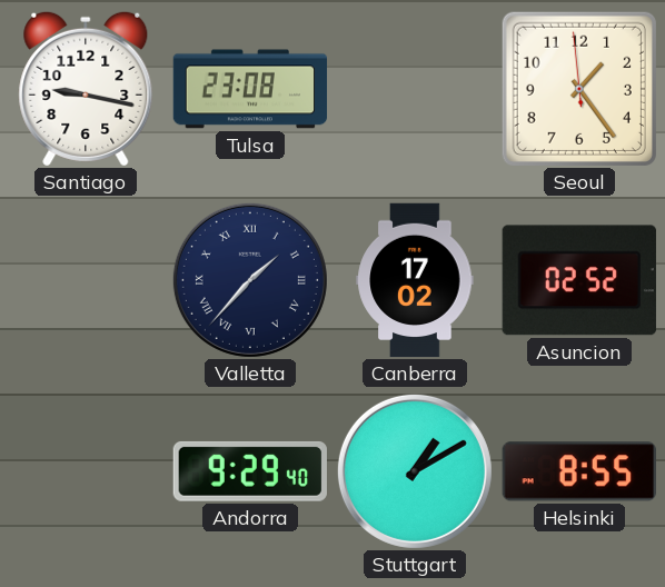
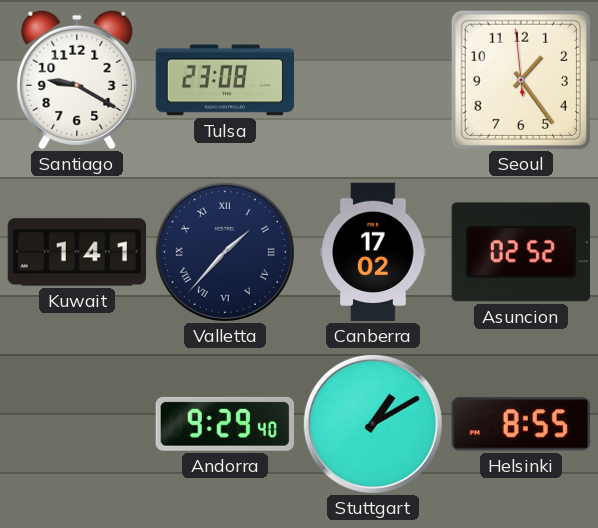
Santiago: 9:17 -> 9:20
Kuwait: none -> 1:41
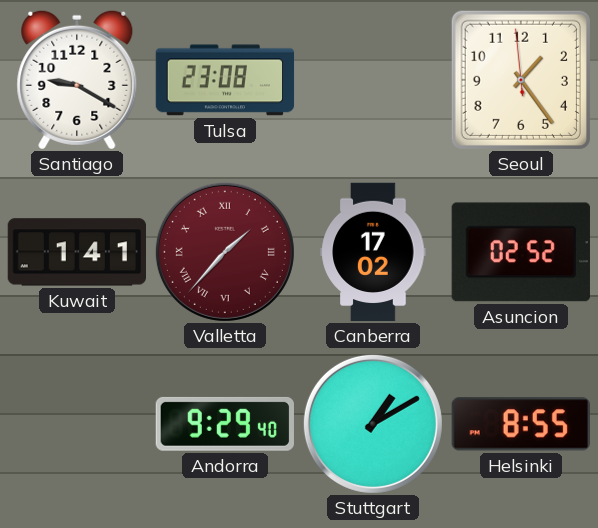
Valletta dial: navy -> burgundy
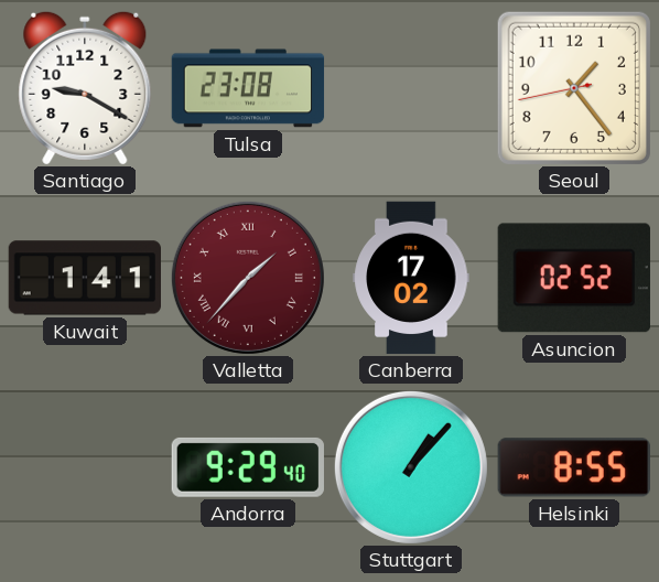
Seoul: 1:23:59 -> 1:23:43
Stuttgart: 1:10 -> 1:07
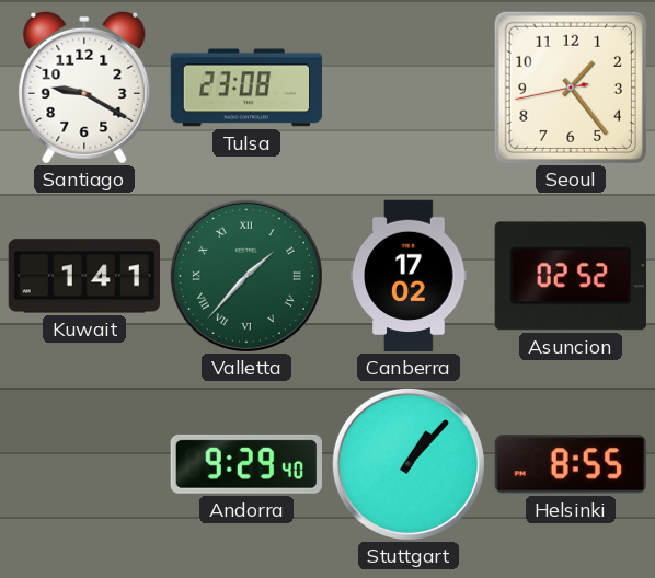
Valletta dial: burgundy -> green
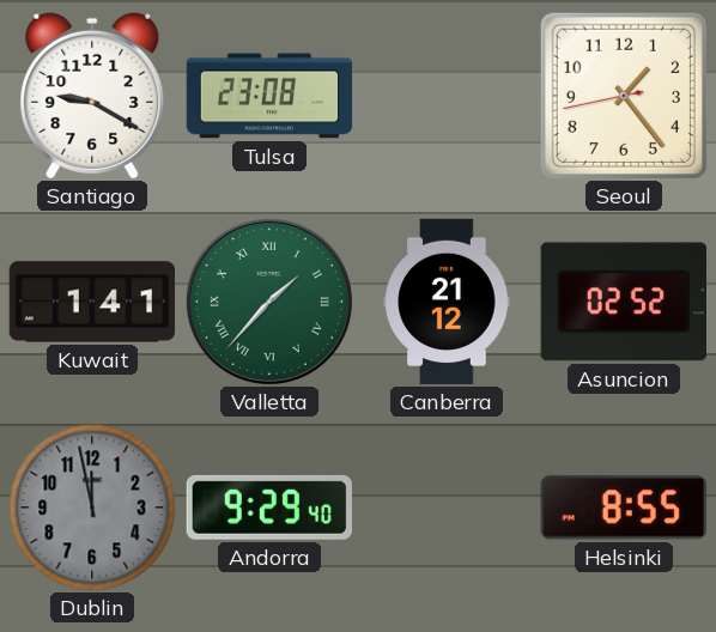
Canberra: 17:02 -> 21:12
Dublin: none -> 11:58
Stuttgart: 1:07 -> none
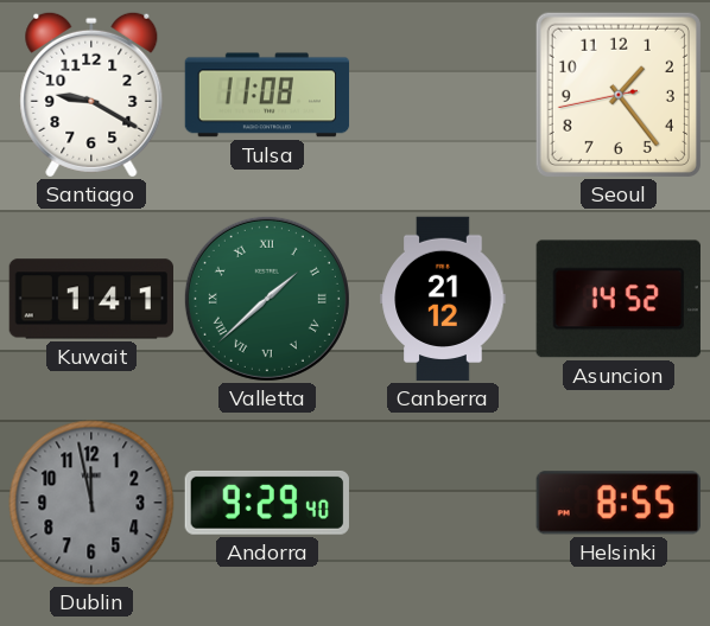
Tulsa: 23:08 -> 11:08
Valletta: 1:37 -> 1:38
Asuncion: 02:52 -> 14:52
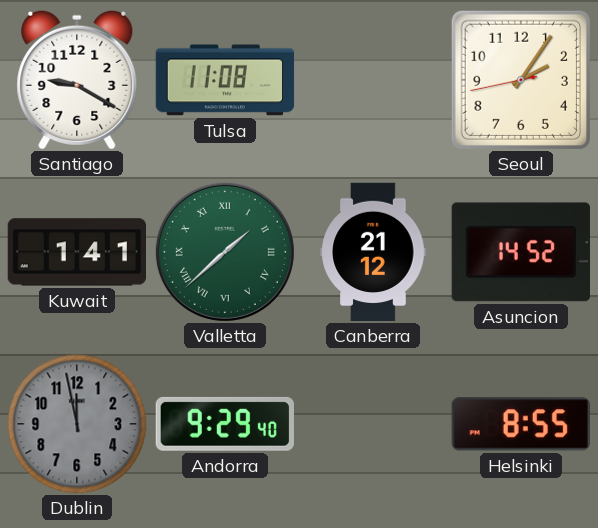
Seoul: 1:23 -> 2:05
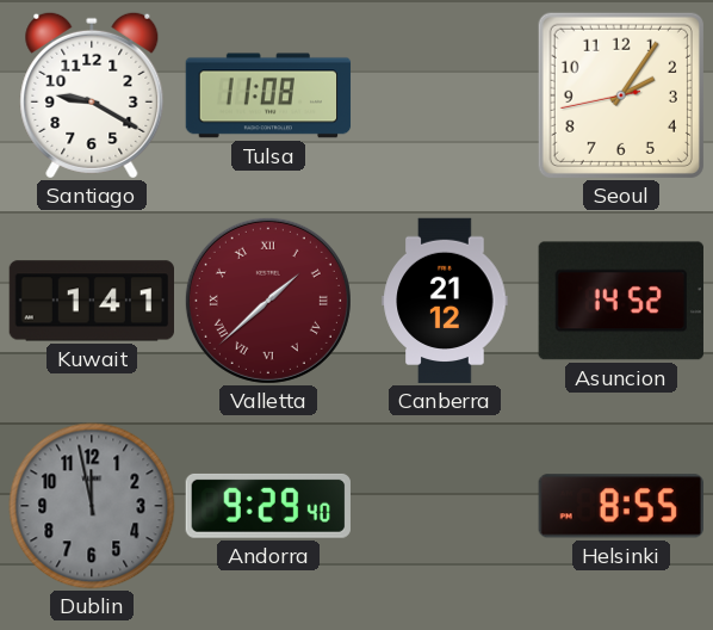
Valletta dial: green -> burgundy
